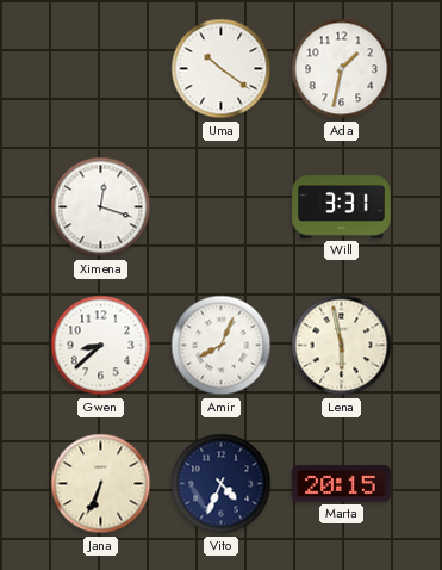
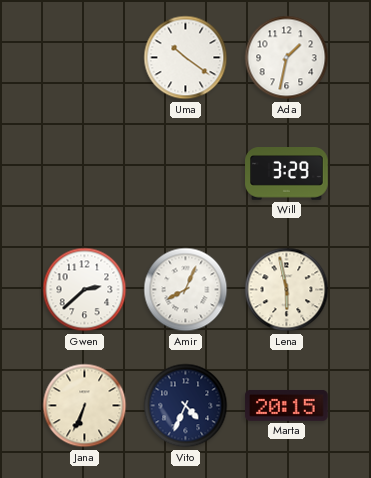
Ximena: 12:18 -> none
Will: 3:31 -> 3:29
Gwen: 8:38 -> 2:38
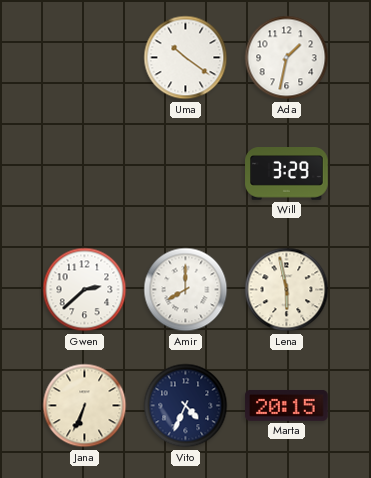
Amir: 8:04 -> 8:00
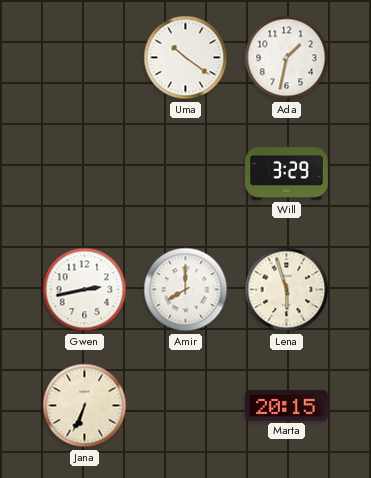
Gwen: 2:38 -> 2:43
Lena: 5:58 -> 5:57
Vito: 4:34 -> none
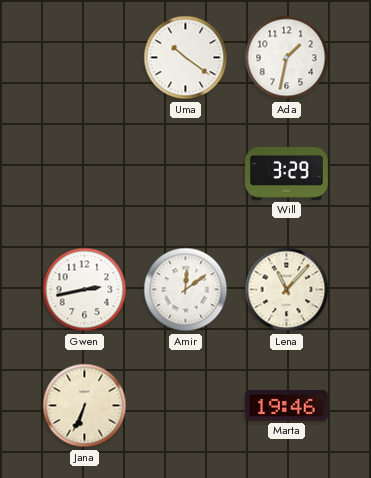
Amir: 8:00 -> 12:09
Lena: 5:57 -> 11:07
Marta: 20:15 -> 19:46
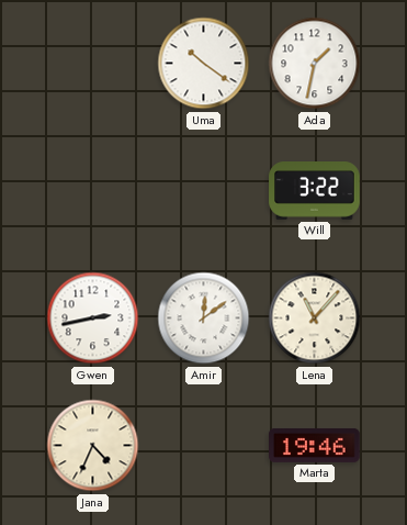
Will: 3:29 -> 3:22
Jana: 6:34 -> 4:34
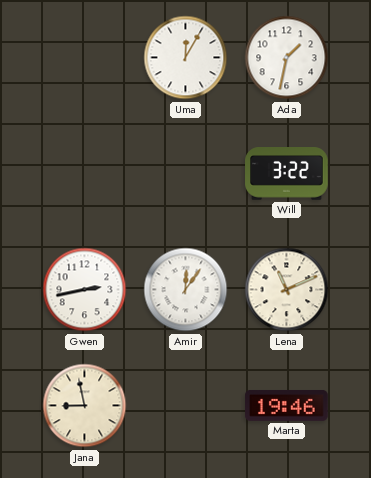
Uma: 10:21 -> 12:05
Amir: 12:09 -> 12:06
Lena: 11:07 -> 11:11
Jana: 4:34 -> 8:58
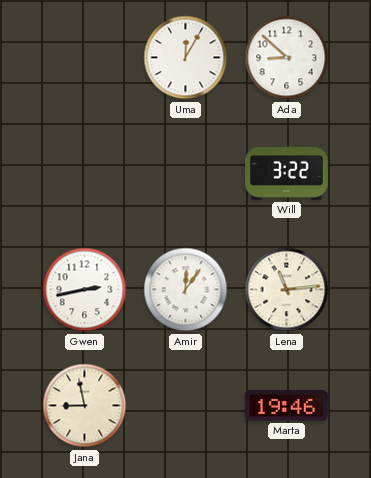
Ada: 1:32 -> 8:52
Lena: 11:11 -> 11:14
